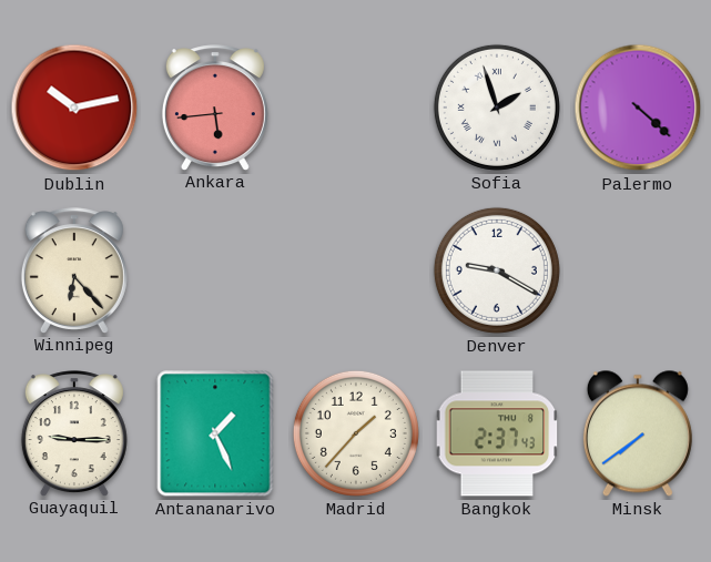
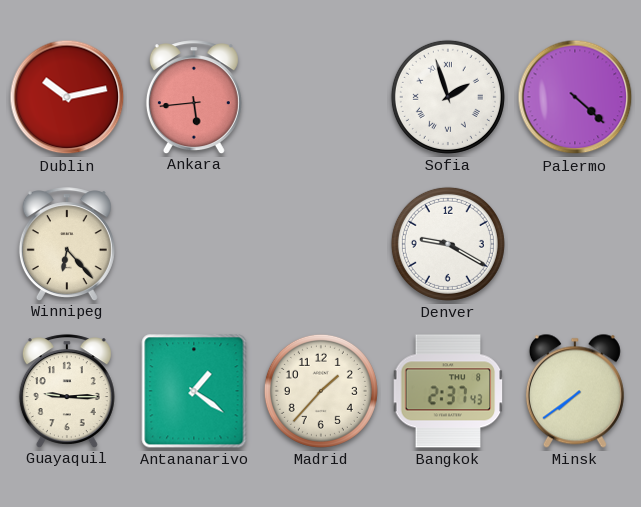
Antananarivo: 1:26 -> 1:21
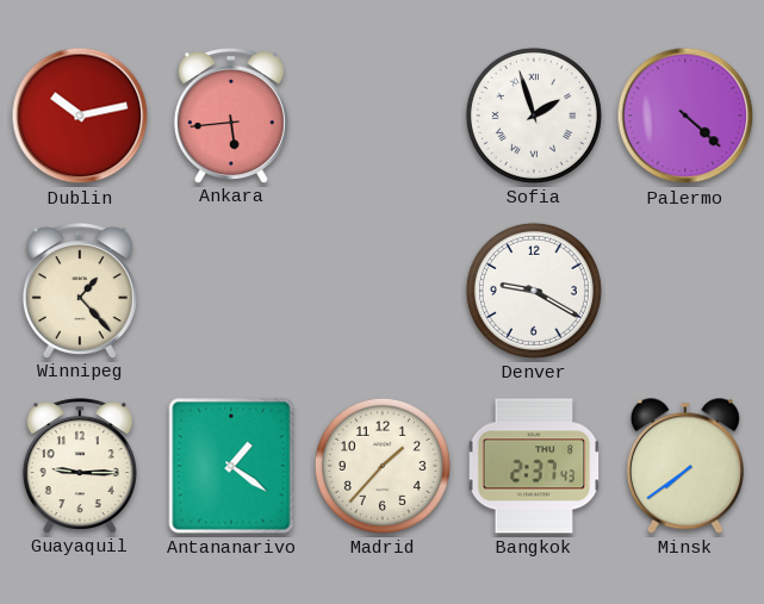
Winnipeg: 6:23 -> 1:23
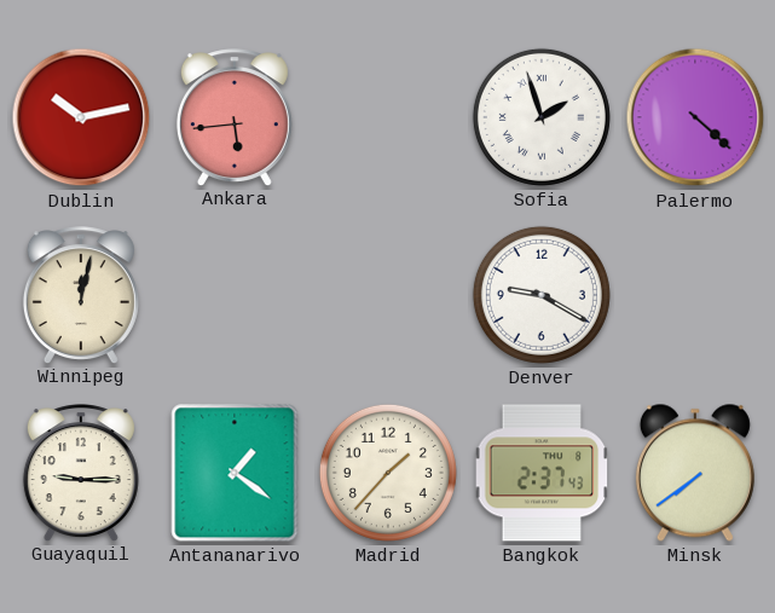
Winnipeg: 1:23 -> 12:02
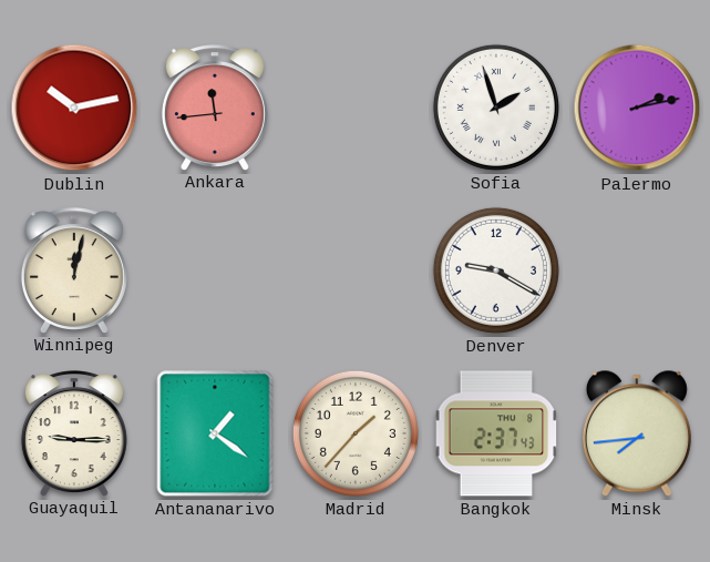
Ankara: 5:44 -> 11:44
Palermo: 4:22 -> 2:13
Minsk: 7:39 -> 7:44
